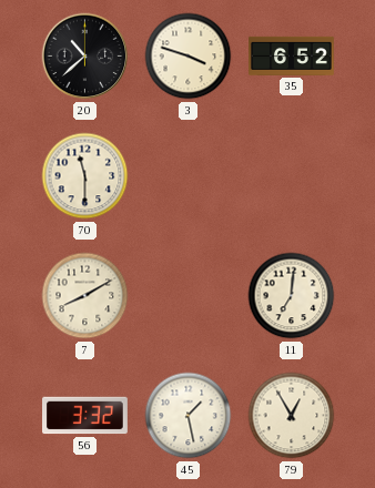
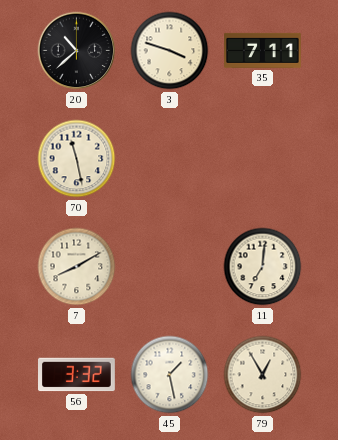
35: 6:52 -> 7:11
70: 11:30 -> 11:28
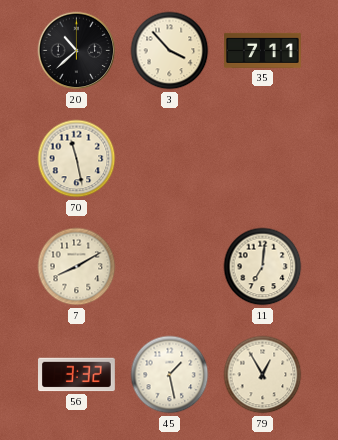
3: 3:48 -> 3:53
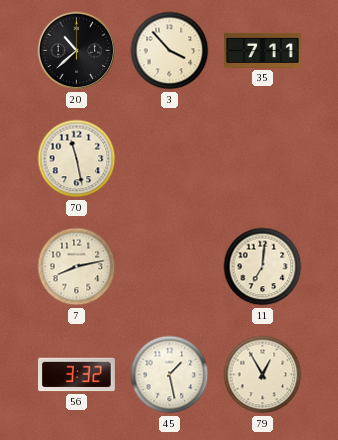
7: 8:10 -> 8:13
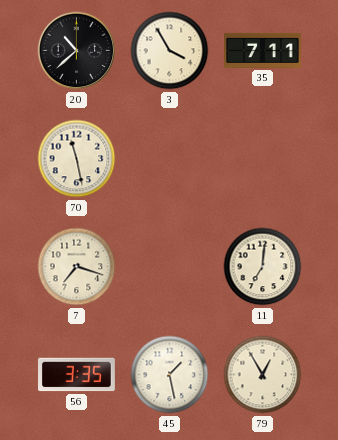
3: 3:53 -> 3:55
7: 8:13 -> 7:18
56: 3:32 -> 3:35
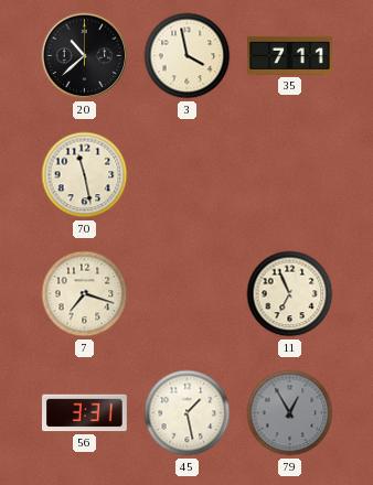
3: 3:55 -> 3:58
11: 7:01 -> 6:56
56: 3:35 -> 3:31
79 dial: cream -> grey
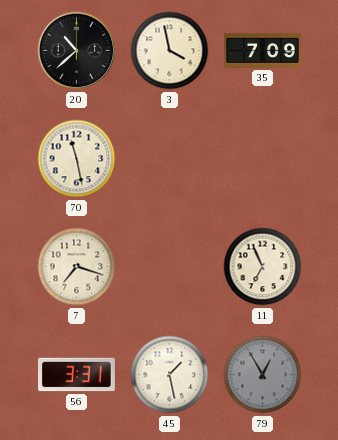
35: 7:11 -> 7:09
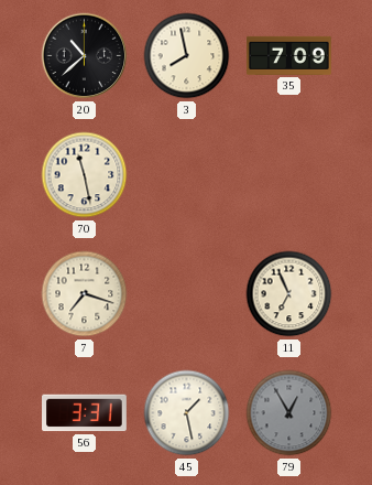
3: 3:58 -> 7:58
